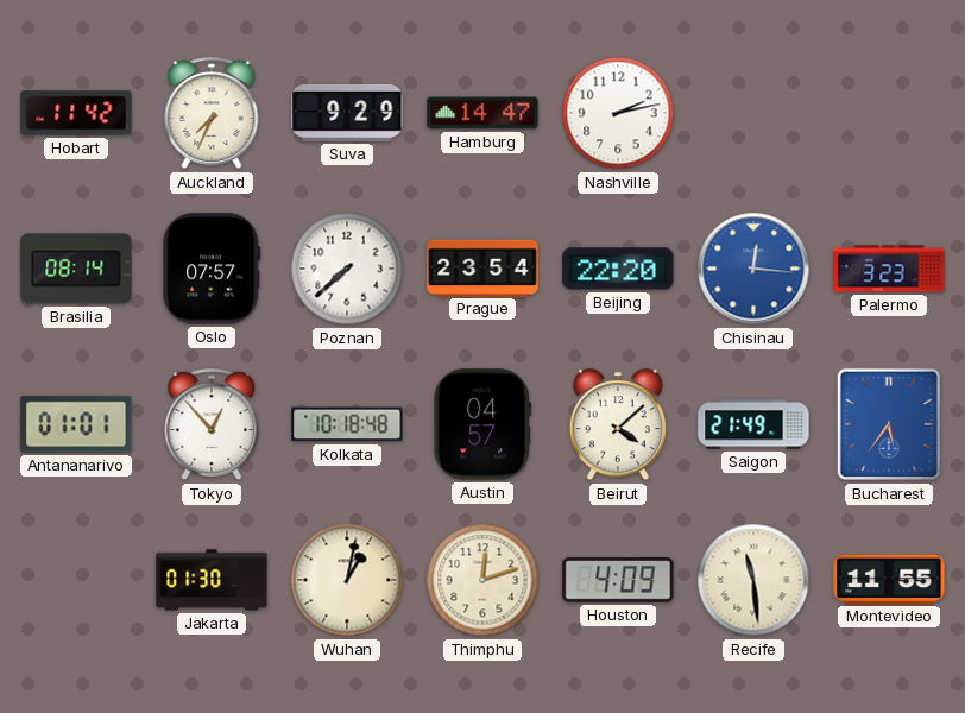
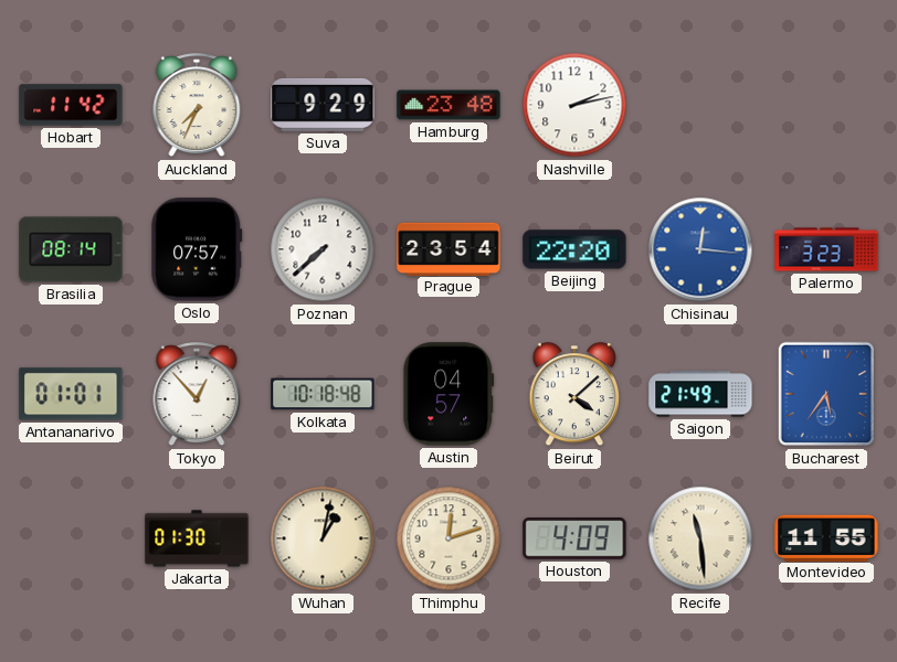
Hamburg: 14:47 -> 23:48
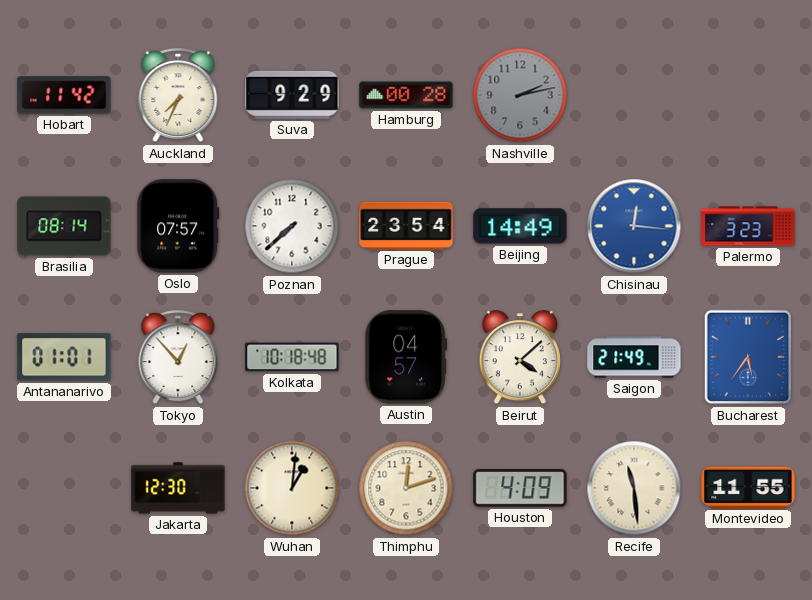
Hamburg: 23:48 -> 00:28
Nashville dial: white -> grey
Beijing: 22:20 -> 14:49
Jakarta: 01:30 -> 12:30
Wuhan: 1:02 -> 1:01
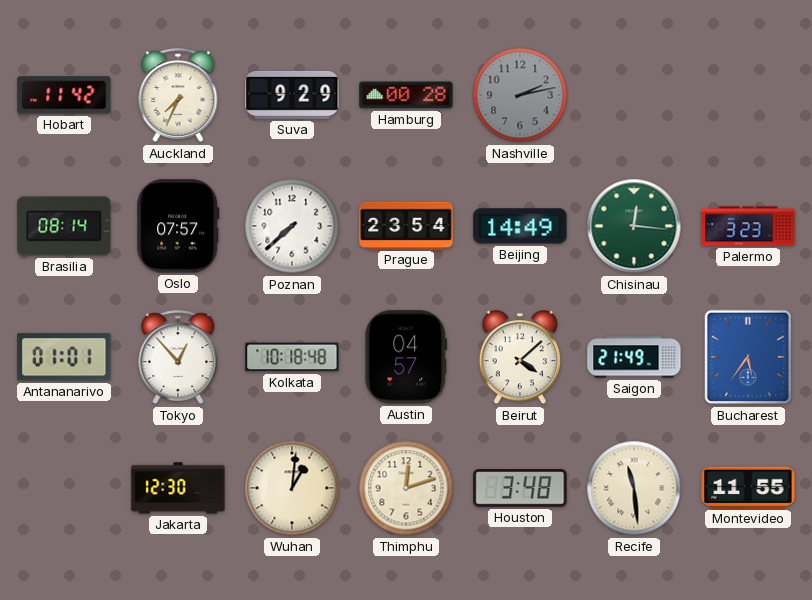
Chisinau dial: blue -> green
Houston: 4:09 -> 3:48
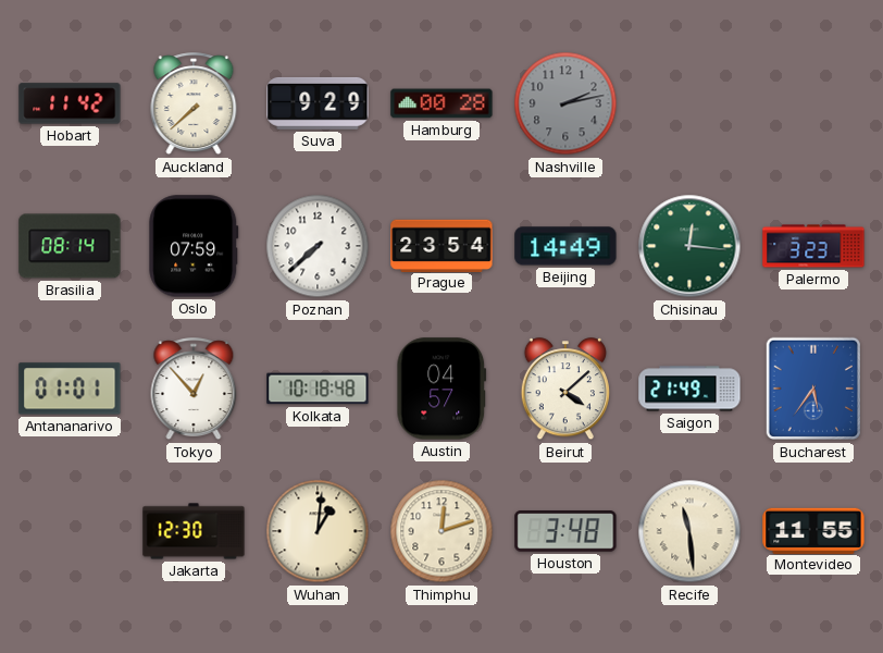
Auckland: 7:34 -> 7:38
Oslo: 07:57 -> 07:59
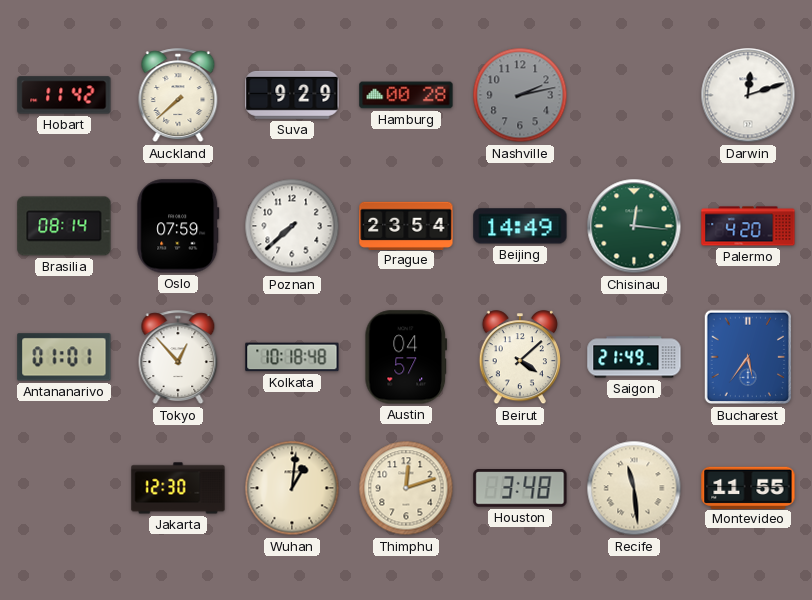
Darwin: none -> 12:12
Palermo: 3:23 -> 4:20
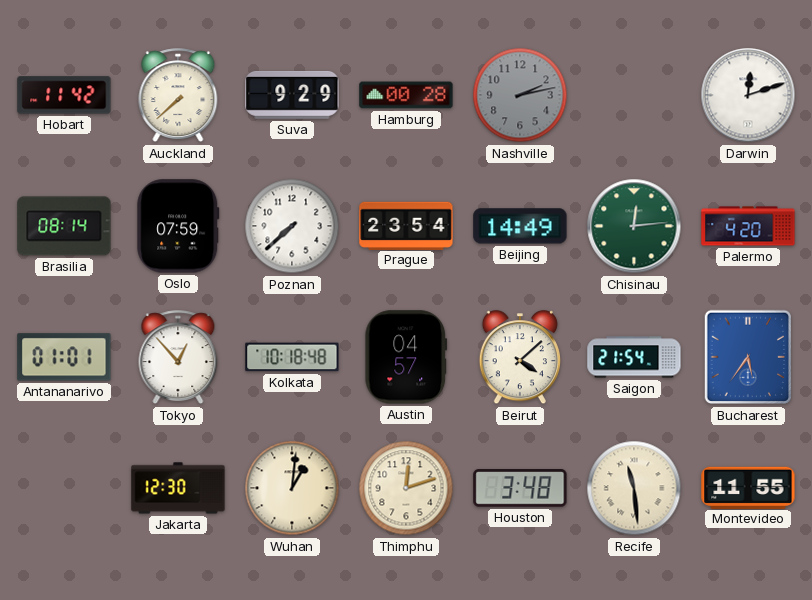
Chisinau: 12:16 -> 12:14
Saigon: 21:49 -> 21:54
